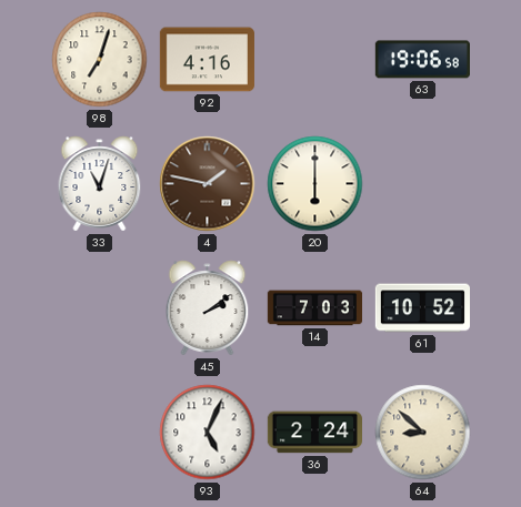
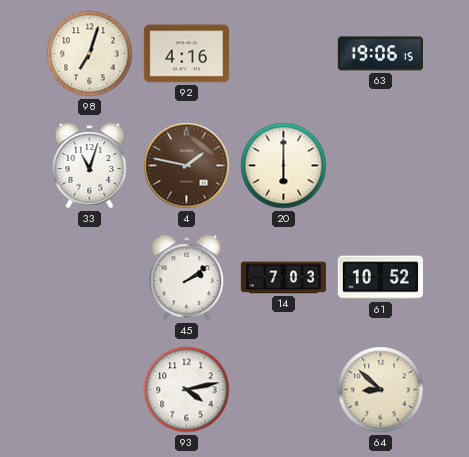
63: 19:06:58 -> 19:06:15
93: 5:04 -> 4:13
36: 2:24 -> none
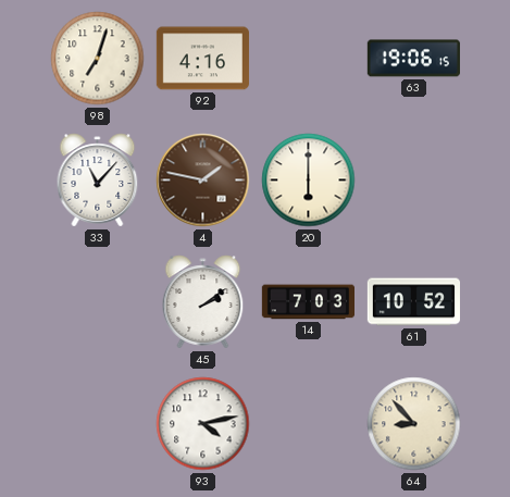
33: 11:03 -> 11:07
64: 8:52 -> 8:53
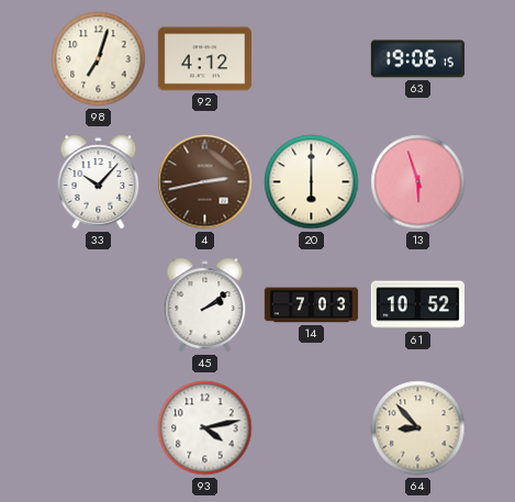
92: 4:16 -> 4:12
33: 11:07 -> 10:07
4: 1:47 -> 2:43
13: none -> 5:57
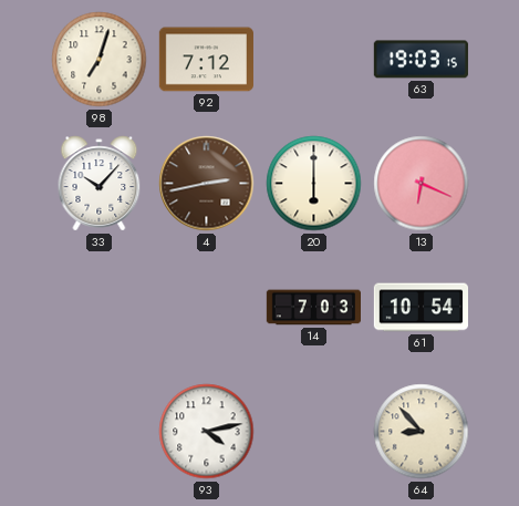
92: 4:12 -> 7:12
63: 19:06 -> 19:03
13: 5:57 -> 6:19
45: 2:09 -> none
61: 10:52 -> 10:54
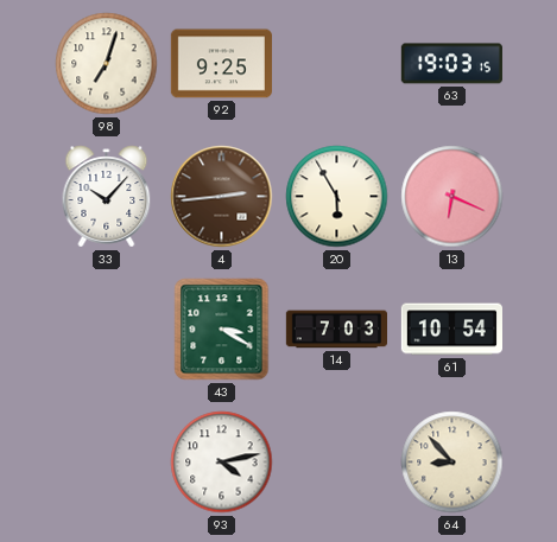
92: 7:12 -> 9:25
4: 2:43 -> 2:44
20: 6:00 -> 5:55
43: none -> 3:20
